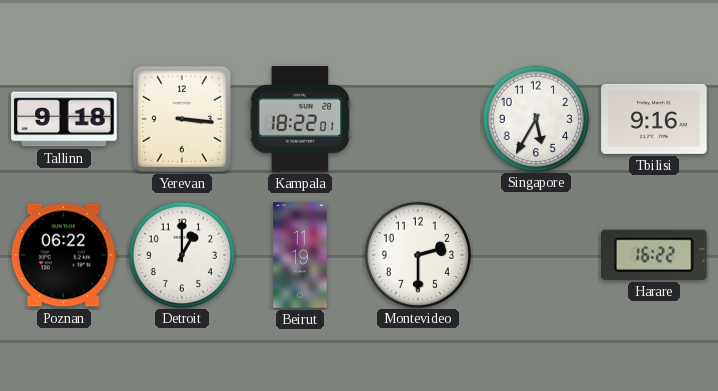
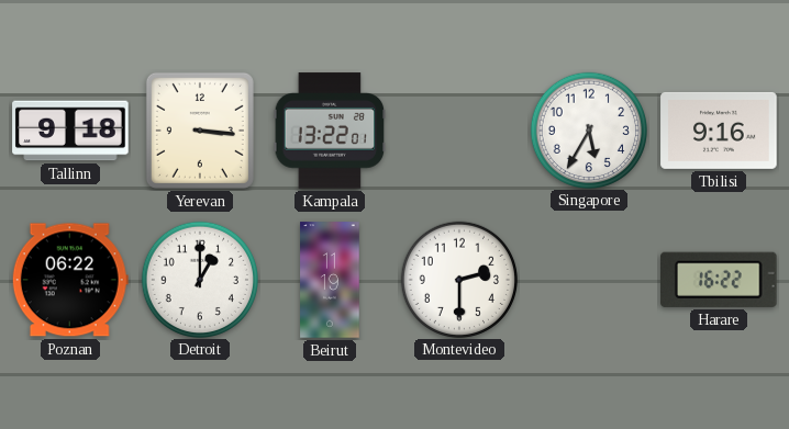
Kampala: 18:22 -> 13:22
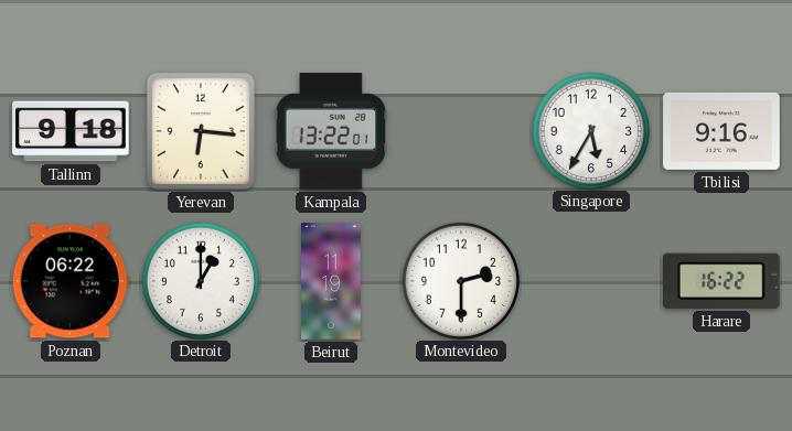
Yerevan: 3:16 -> 6:16
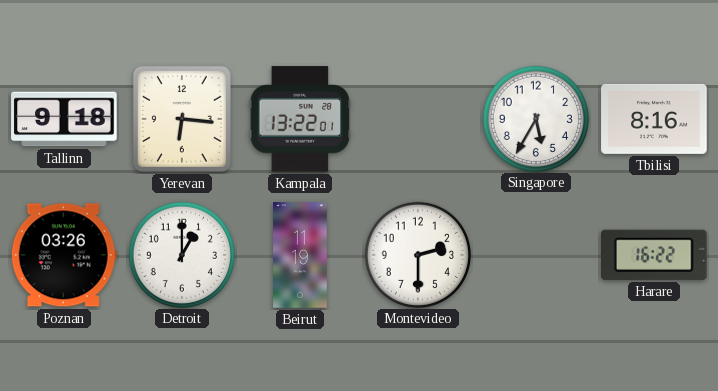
Tbilisi: 9:16 -> 8:16
Poznan: 06:22 -> 03:26
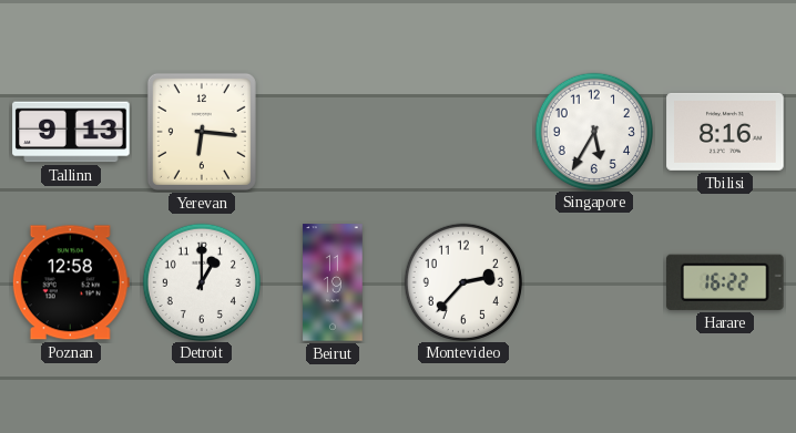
Tallinn: 9:18 -> 9:13
Kampala: 13:22 -> none
Poznan: 03:26 -> 12:58
Montevideo: 2:30 -> 2:37
